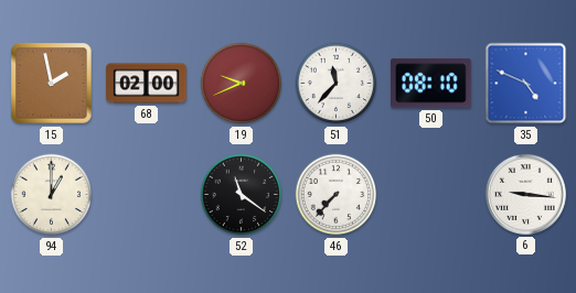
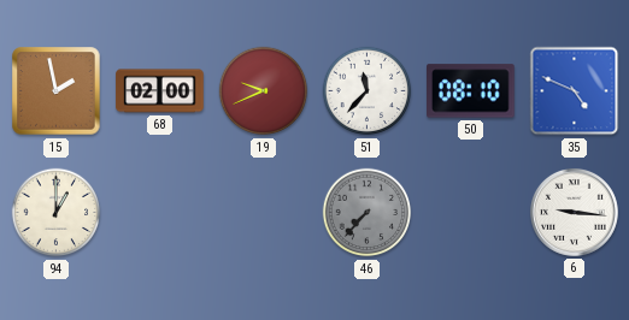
52: 11:21 -> none
46 dial: white -> grey
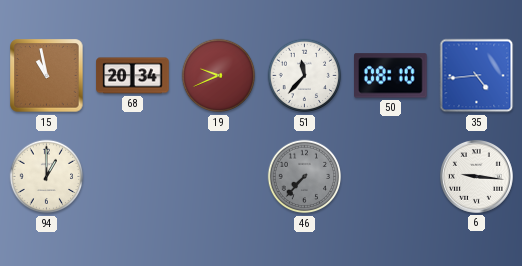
15: 1:58 -> 10:58
68: 02:00 -> 20:34
35: 4:49 -> 4:44
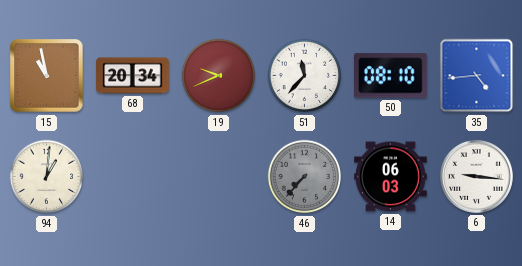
94: 1:00 -> 1:01
14: none -> 06:03
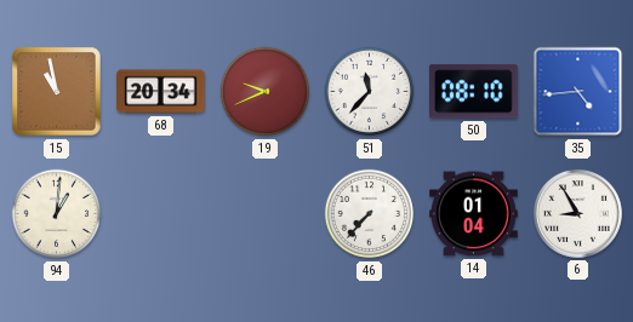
46 dial: grey -> white
14: 06:03 -> 01:04
6: 9:16 -> 8:55
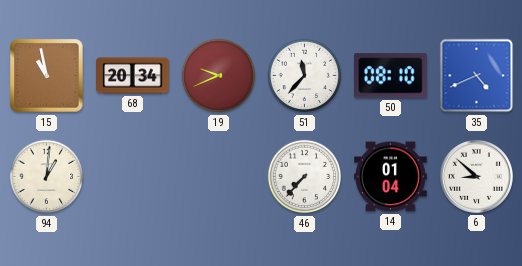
35: 4:44 -> 4:41
6: 8:55 -> 8:52
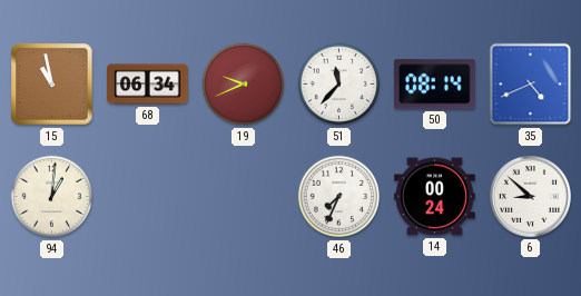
68: 20:34 -> 06:34
50: 08:10 -> 08:14
46: 7:37 -> 7:34
14: 01:04 -> 00:24
